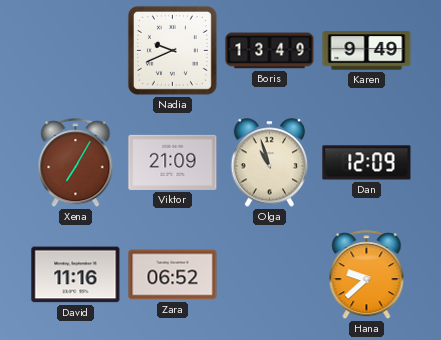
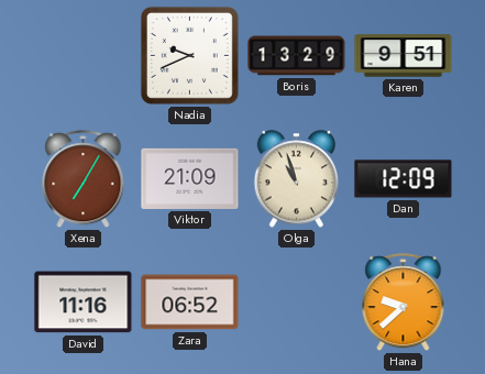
Boris: 13:49 -> 13:29
Karen: 9:49 -> 9:51
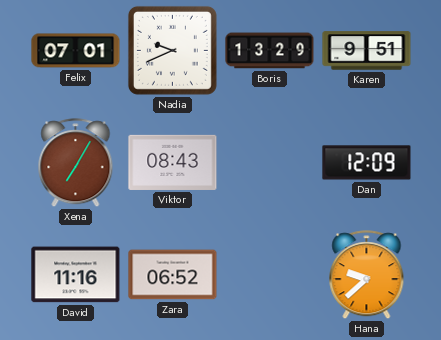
Felix: none -> 07:01
Viktor: 21:09 -> 08:43
Olga: 10:57 -> none
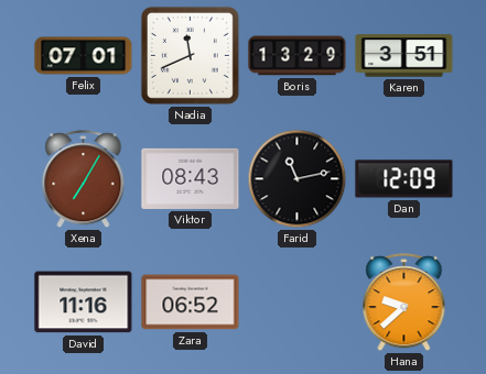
Nadia: 9:41 -> 11:41
Karen: 9:51 -> 3:51
Farid: none -> 11:13
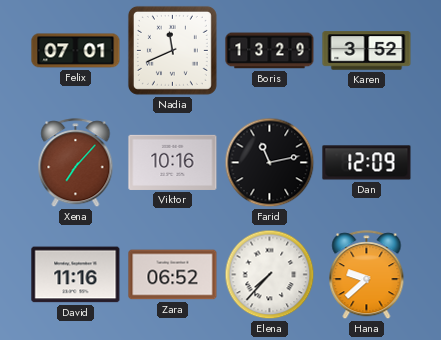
Karen: 3:51 -> 3:52
Xena: 7:05 -> 7:07
Viktor: 08:43 -> 10:16
Elena: none -> 7:37
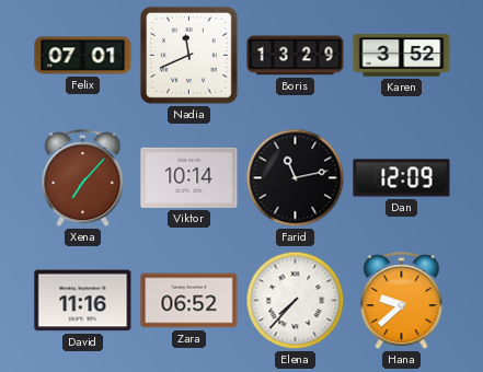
Viktor: 10:16 -> 10:14
